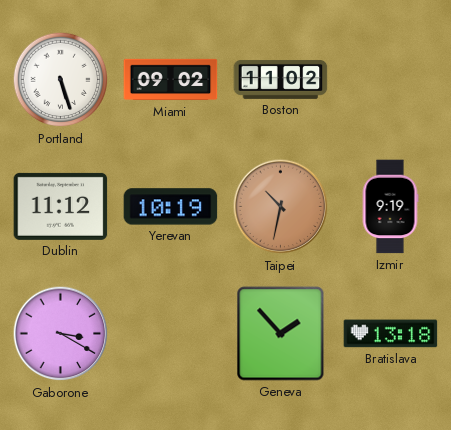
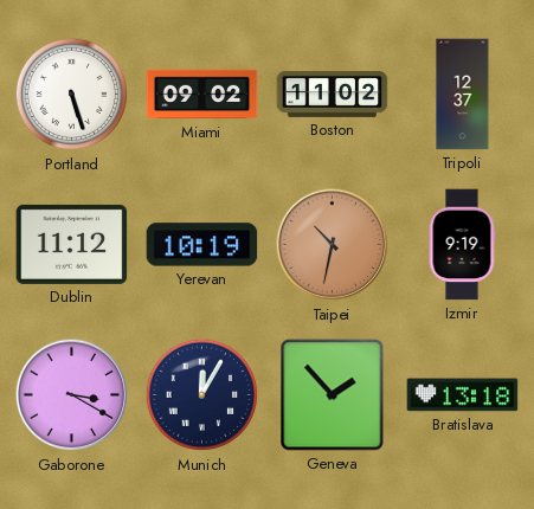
Tripoli: none -> 12:37
Munich: none -> 12:05
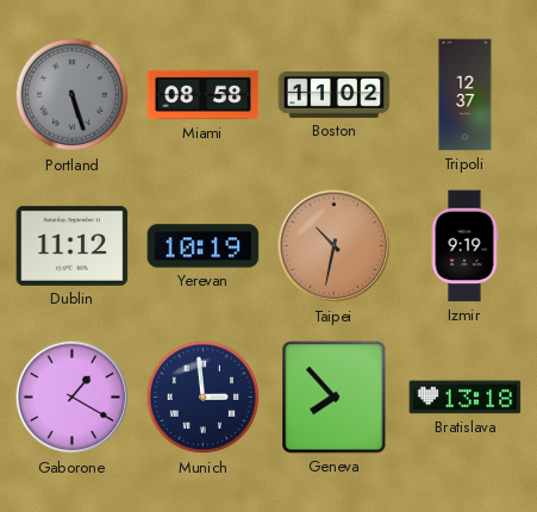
Portland dial: white -> grey
Miami: 09:02 -> 08:58
Gaborone: 3:20 -> 1:20
Munich: 12:05 -> 2:59
Geneva: 1:53 -> 7:53
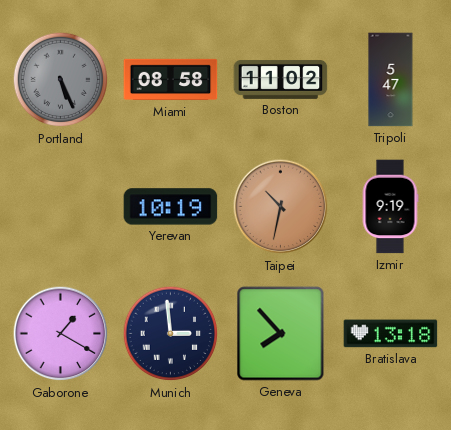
Portland: 5:27 -> 5:26
Tripoli: 12:37 -> 5:47
Dublin: 11:12 -> none
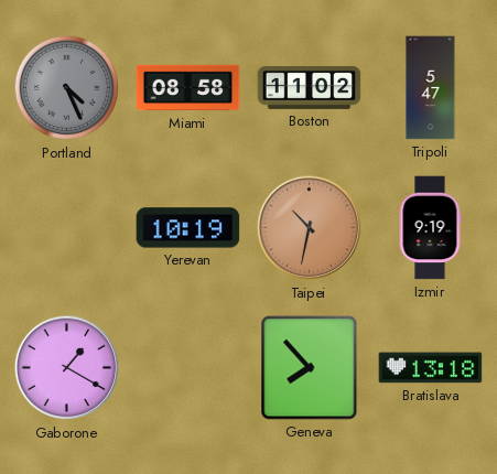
Portland: 5:26 -> 4:26
Munich: 2:59 -> none
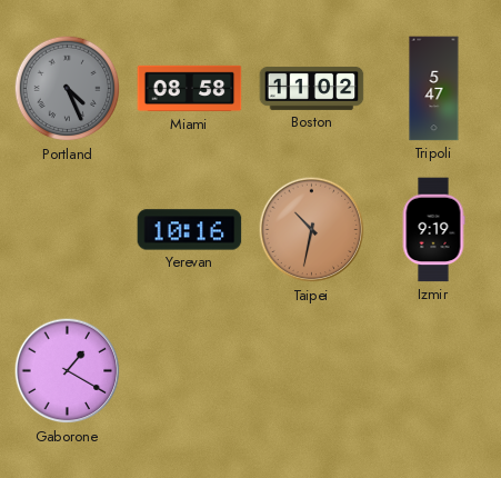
Yerevan: 10:19 -> 10:16
Geneva: 7:53 -> none
Bratislava: 13:18 -> none
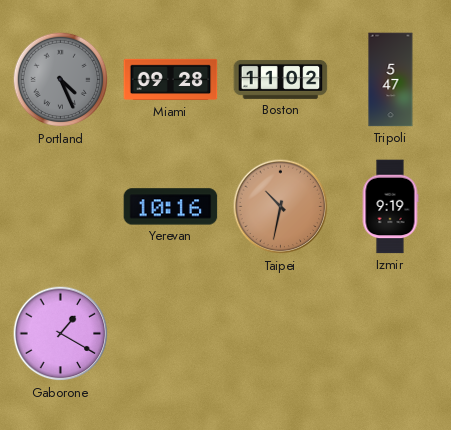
Miami: 08:58 -> 09:28
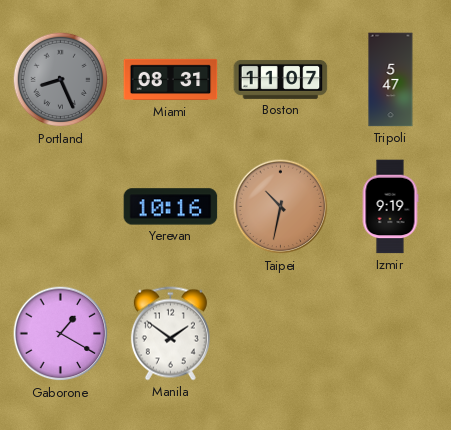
Portland: 4:26 -> 8:26
Miami: 09:28 -> 08:31
Boston: 11:02 -> 11:07
Manila: none -> 1:51
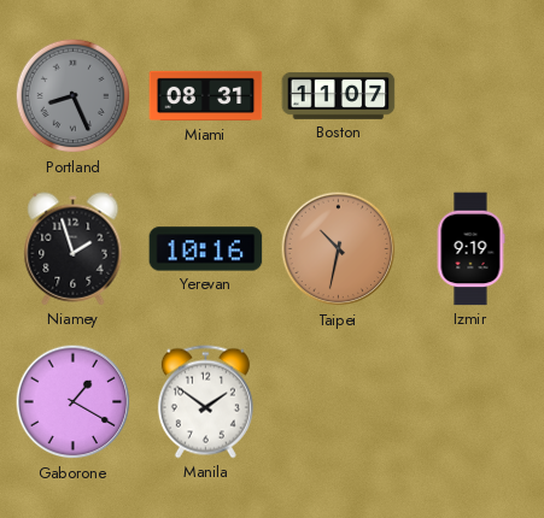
Tripoli: 5:47 -> none
Niamey: none -> 1:57
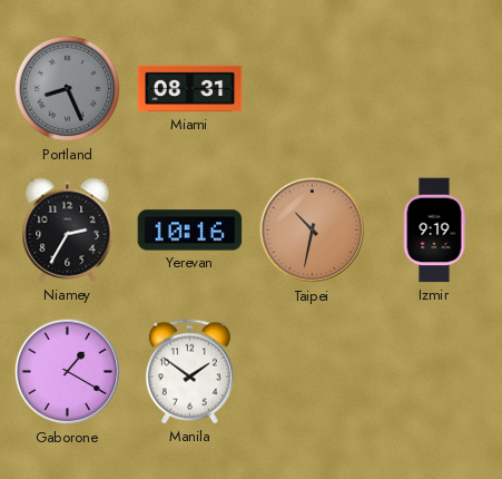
Boston: 11:07 -> none
Niamey: 1:57 -> 2:35
